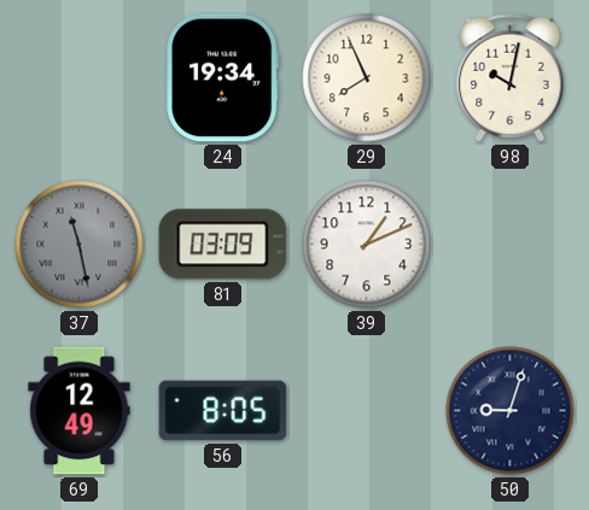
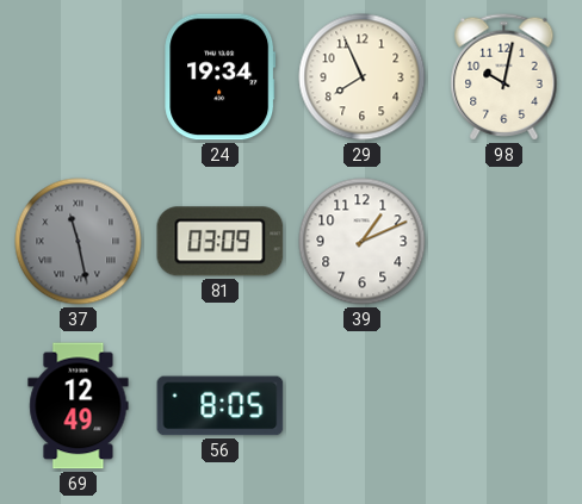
50: 9:03 -> none
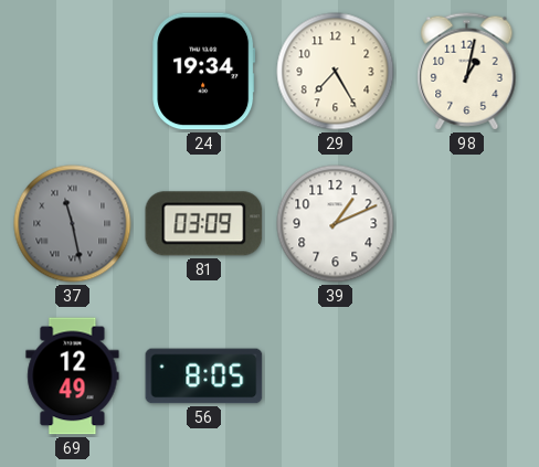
29: 7:56 -> 7:25
98: 10:02 -> 1:02
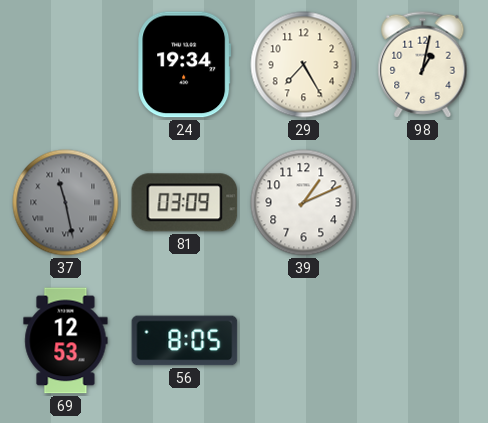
69: 12:49 -> 12:53
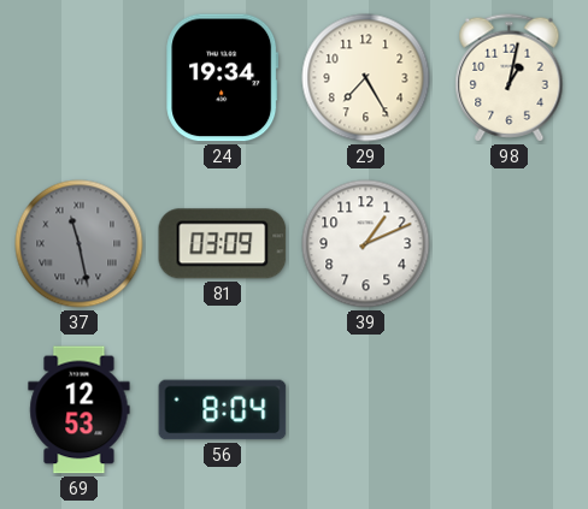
56: 8:05 -> 8:04
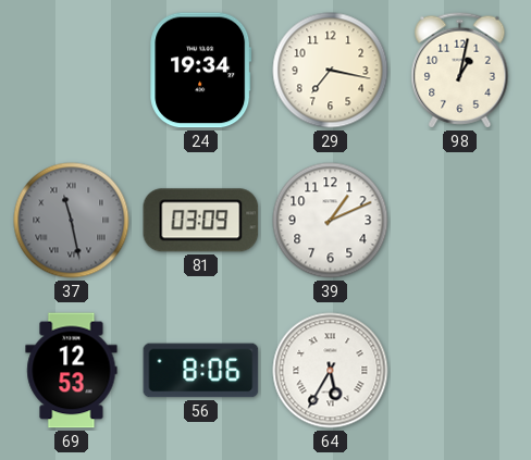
29: 7:25 -> 7:17
56: 8:04 -> 8:06
64: none -> 5:35
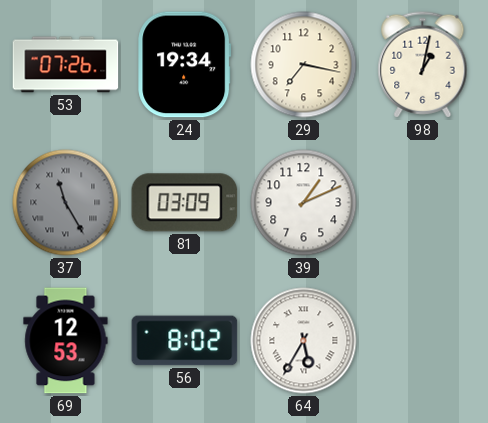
53: none -> 07:26
37: 11:28 -> 11:25
56: 8:06 -> 8:02
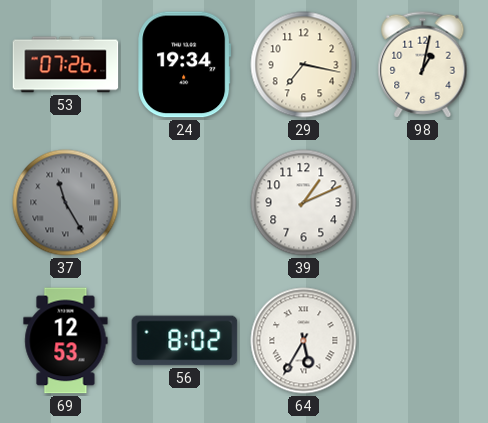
81: 03:09 -> none
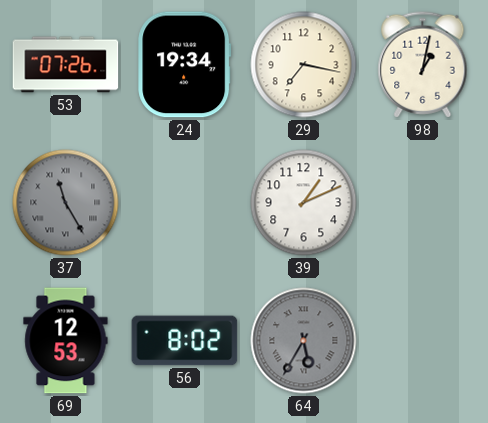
64 dial: white -> grey
